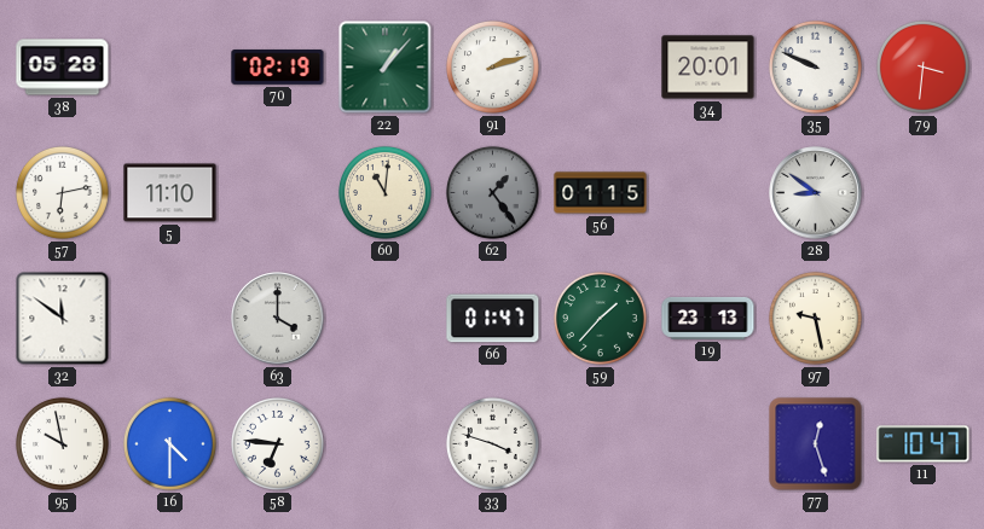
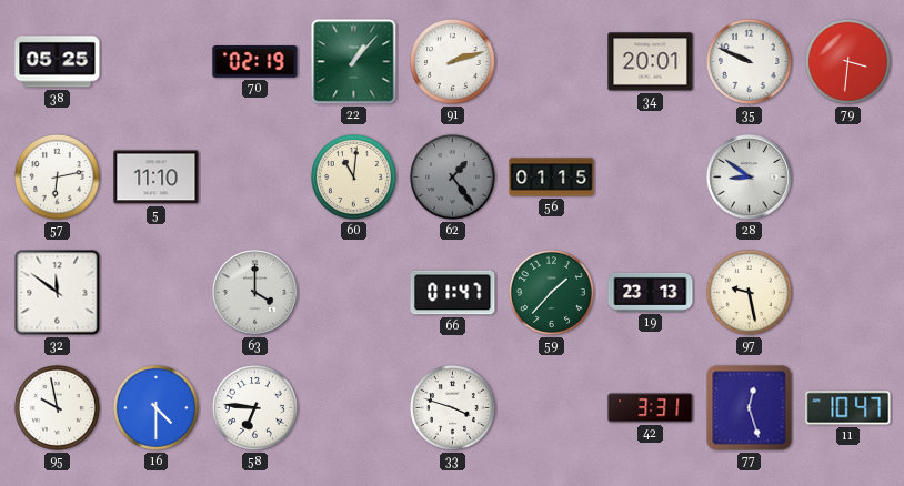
38: 05:28 -> 05:25
42: none -> 3:31
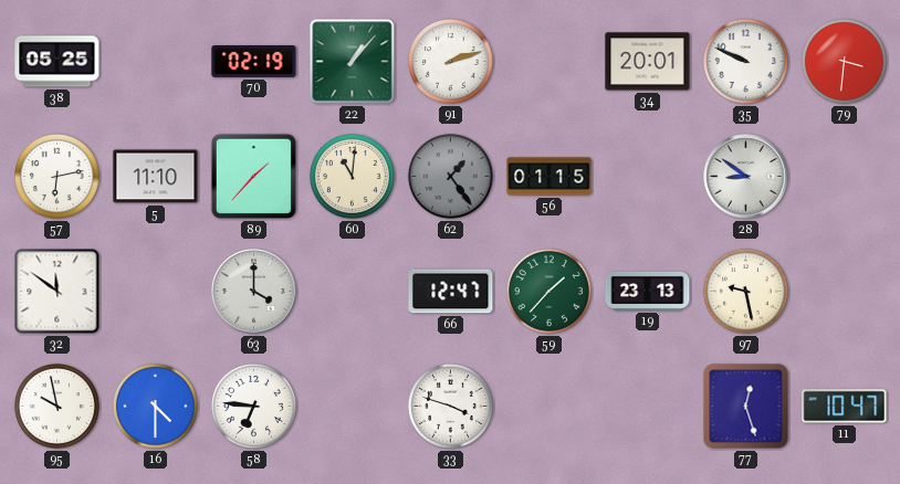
89: none -> 1:37
66: 01:47 -> 12:47
42: 3:31 -> none
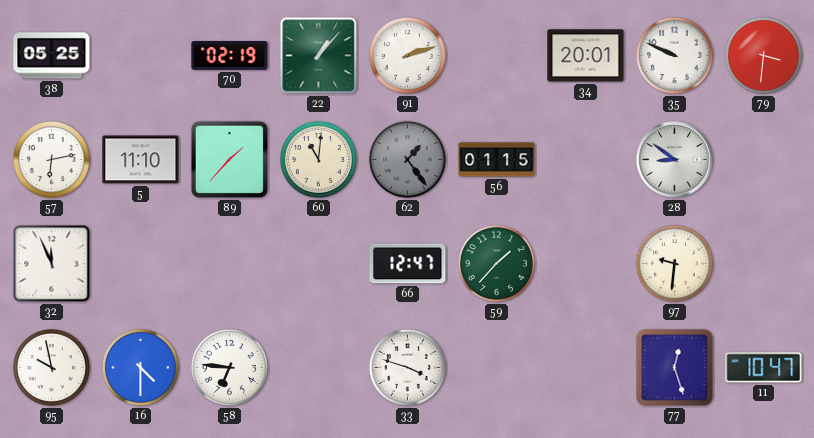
32: 11:51 -> 11:56
63: 4:00 -> none
19: 23:13 -> none
97: 9:28 -> 9:31
